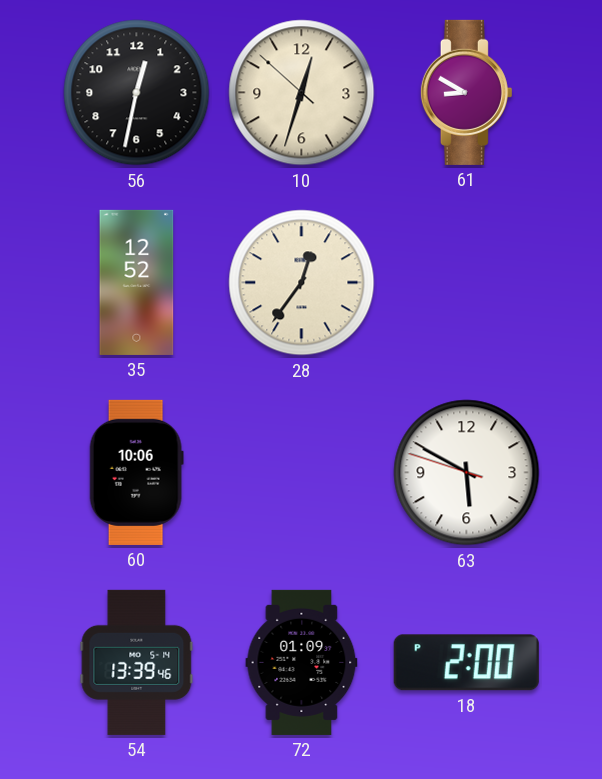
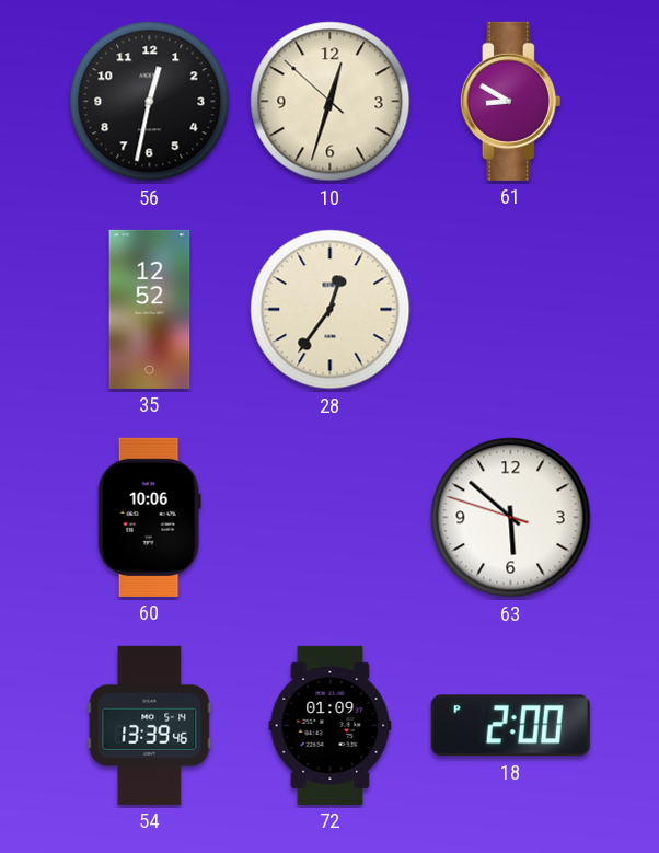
63: 5:49 -> 5:51
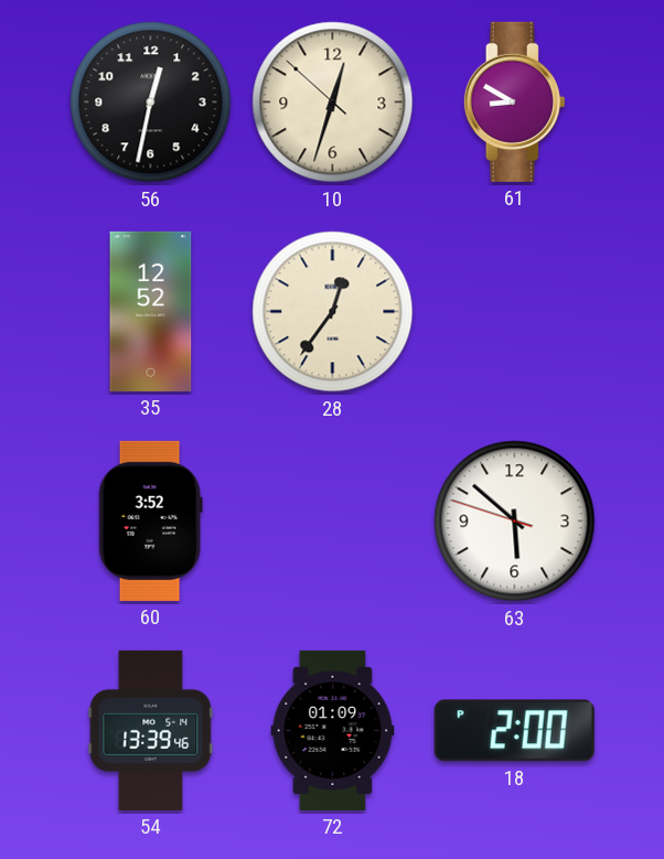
60: 10:06 -> 3:52
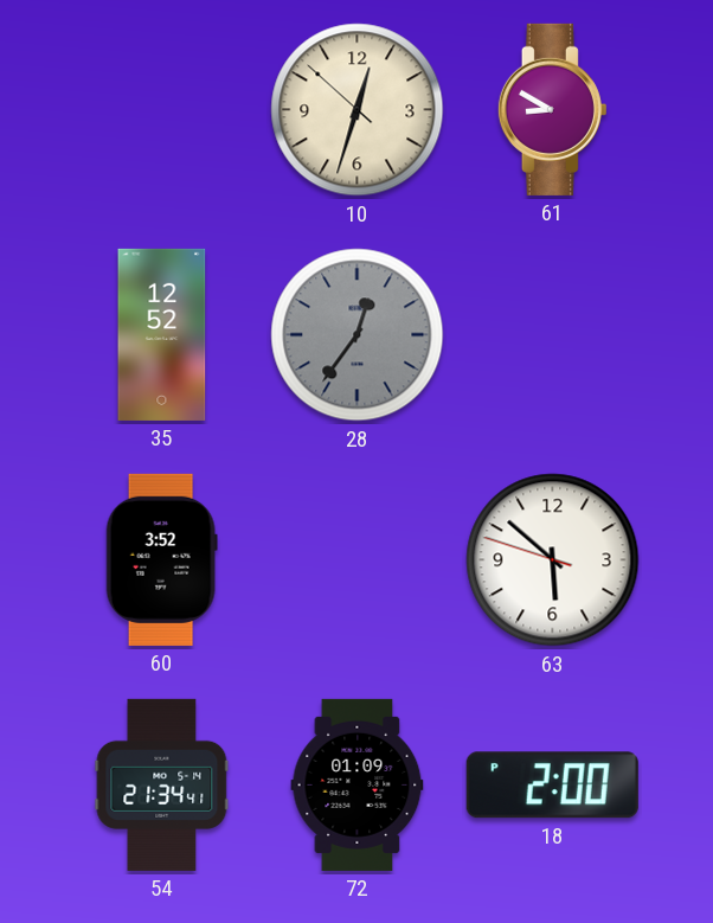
56: 12:32 -> none
28 dial: cream -> grey
54: 13:39 -> 21:34
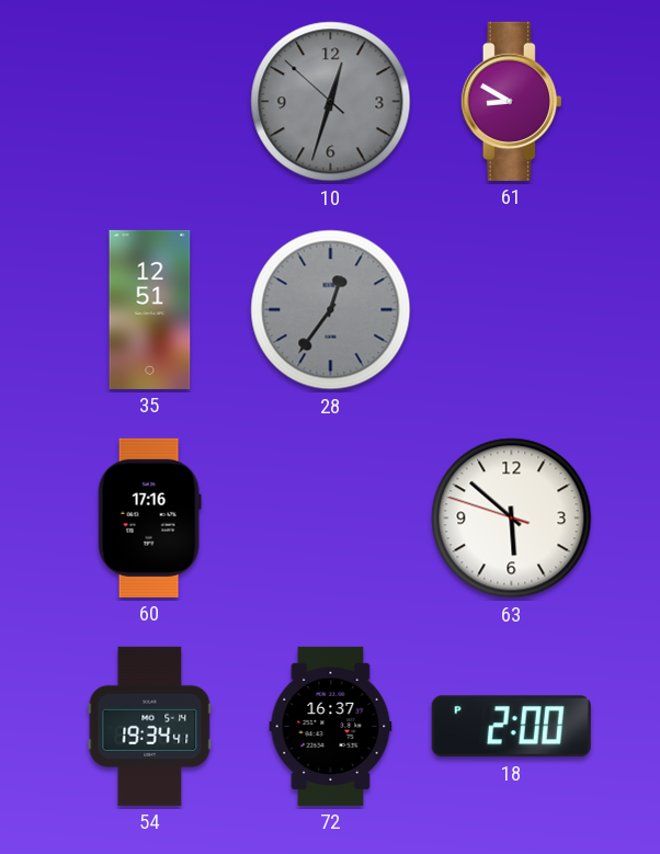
10 dial: cream -> grey
35: 12:52 -> 12:51
60: 3:52 -> 17:16
54: 21:34 -> 19:34
72: 01:09 -> 16:37
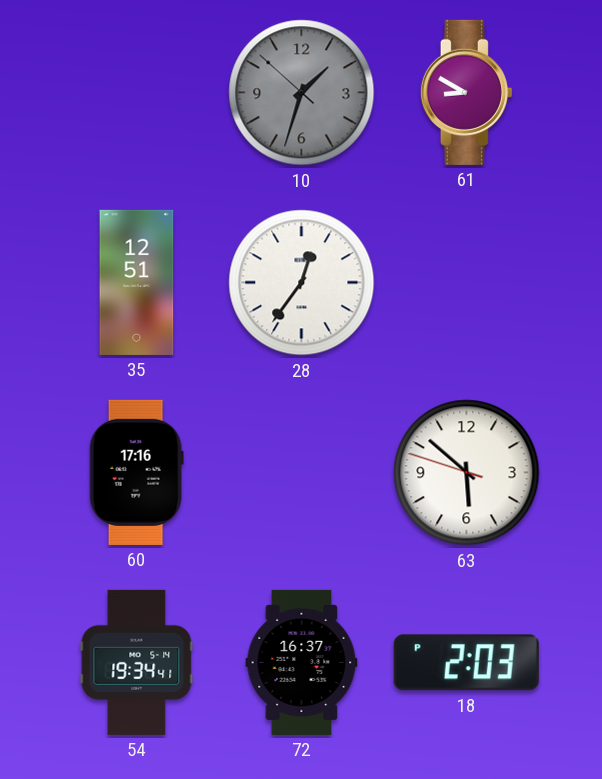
10: 12:32 -> 1:32
28 dial: grey -> white
18: 2:00 -> 2:03
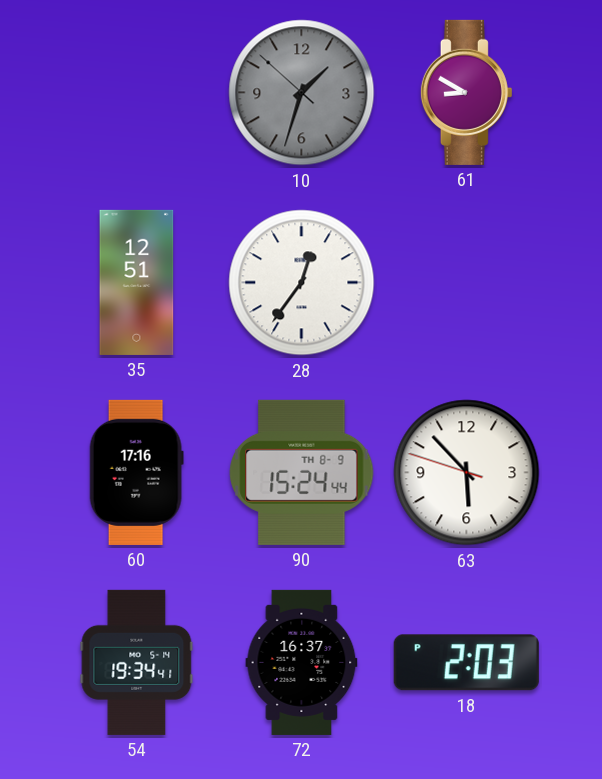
90: none -> 15:24
63: 5:51 -> 5:52
